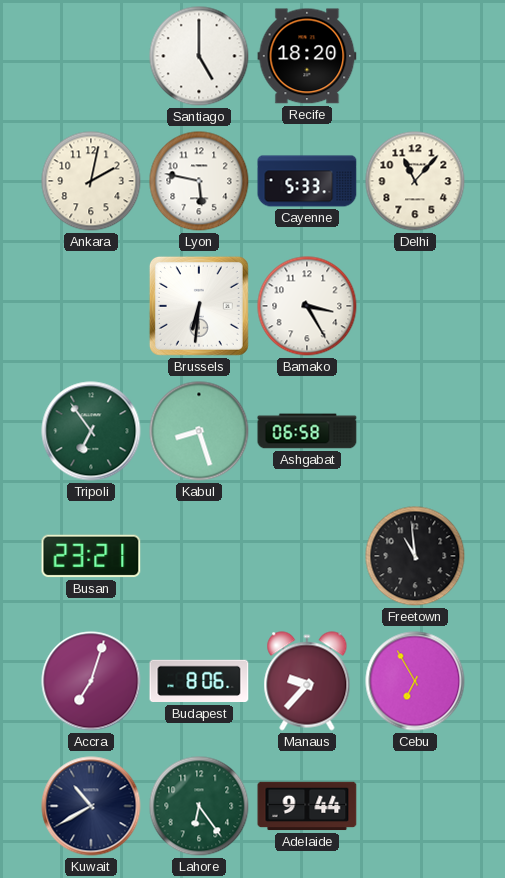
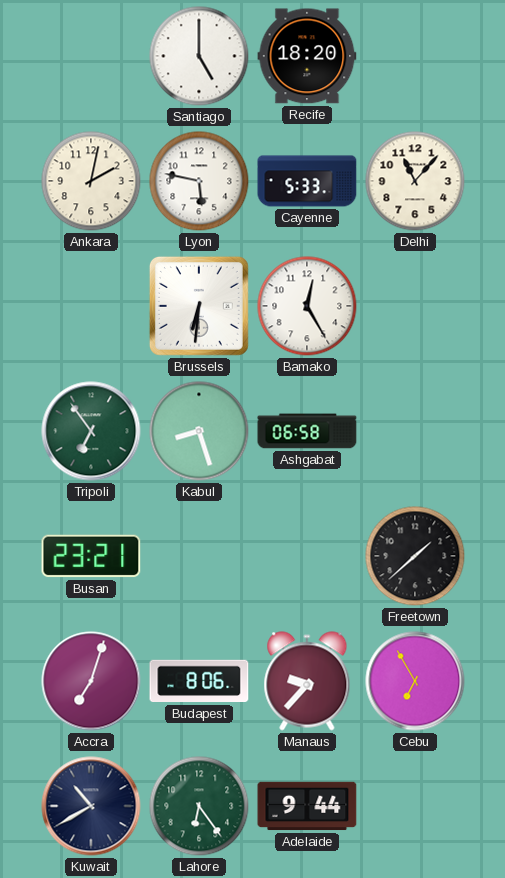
Bamako: 3:25 -> 12:25
Freetown: 10:59 -> 1:38
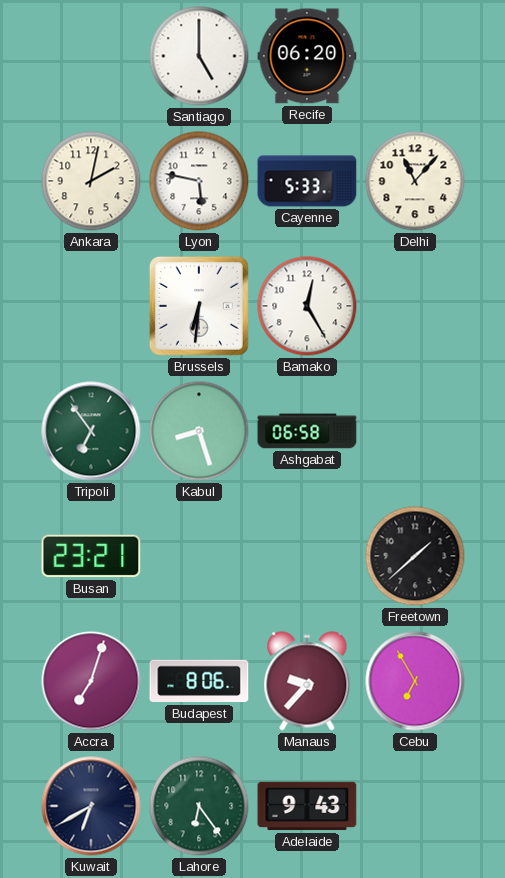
Recife: 18:20 -> 06:20
Kuwait: 10:40 -> 6:40
Adelaide: 9:44 -> 9:43
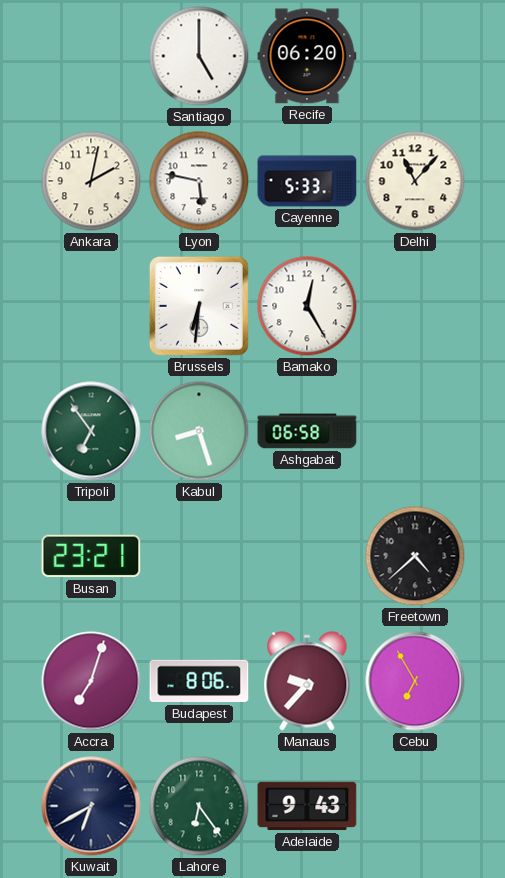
Freetown: 1:38 -> 4:38
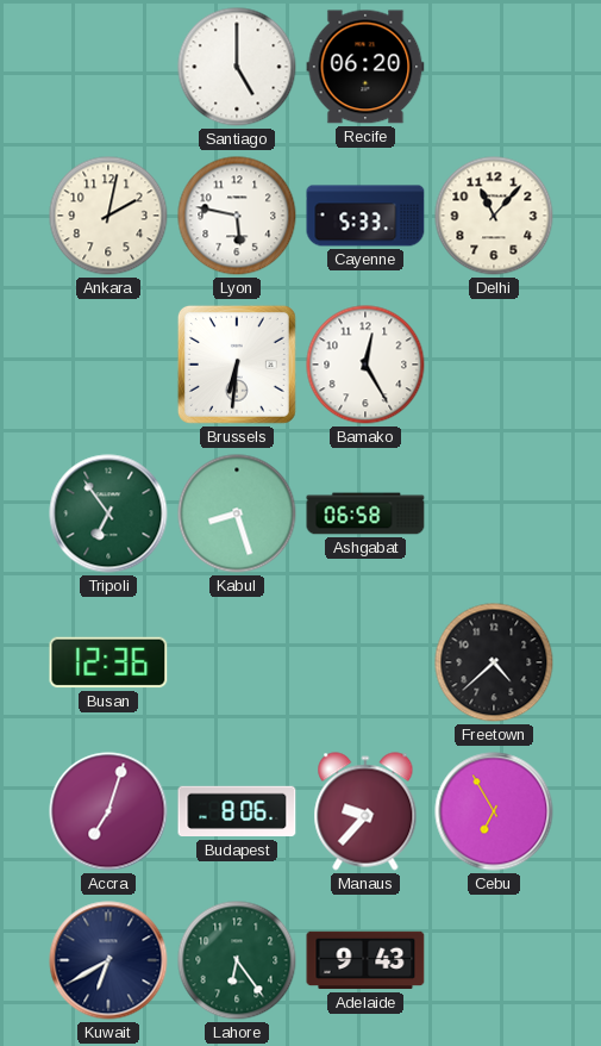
Busan: 23:21 -> 12:36
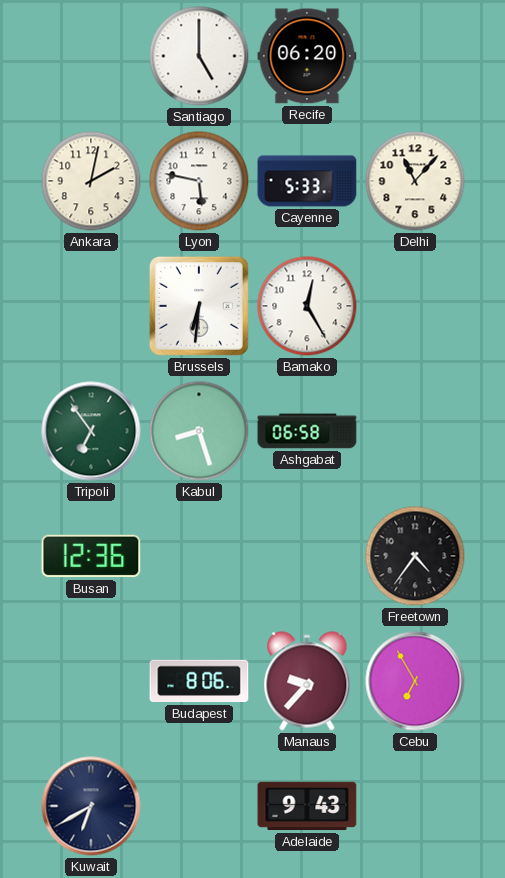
Freetown: 4:38 -> 4:36
Accra: 7:03 -> none
Lahore: 6:24 -> none
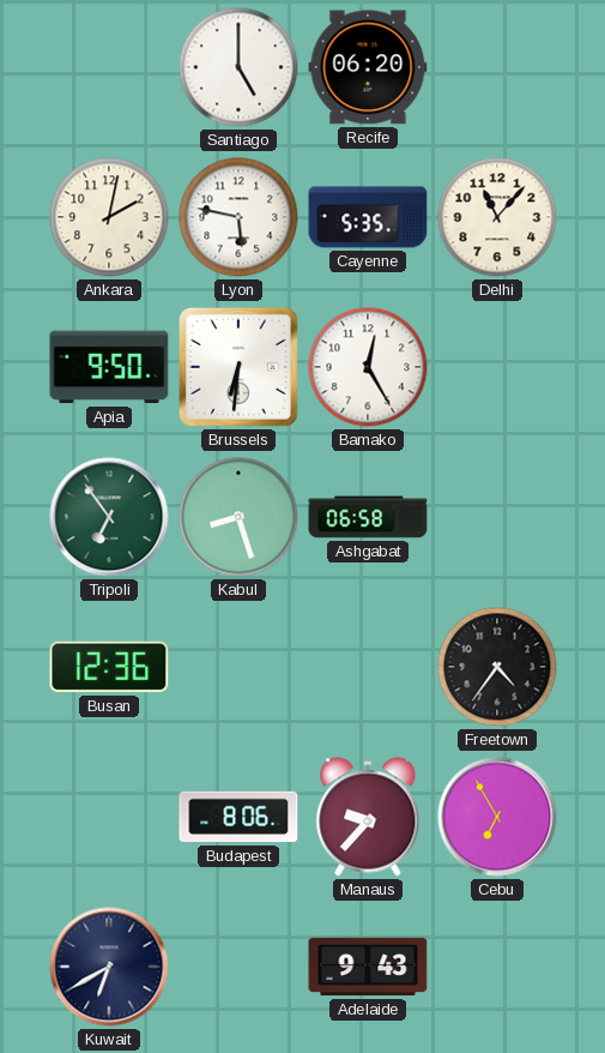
Cayenne: 5:33 -> 5:35
Apia: none -> 9:50
